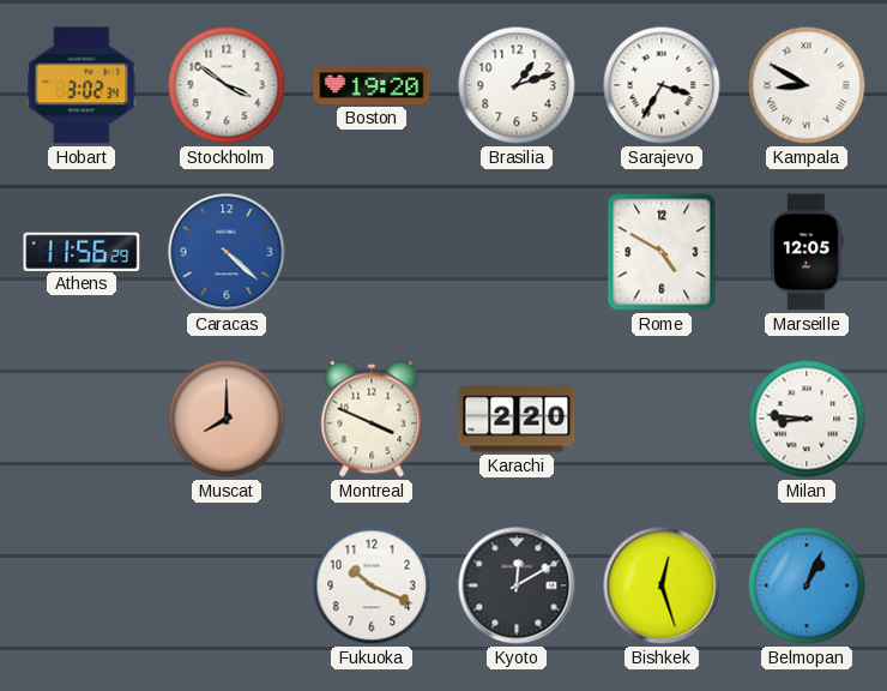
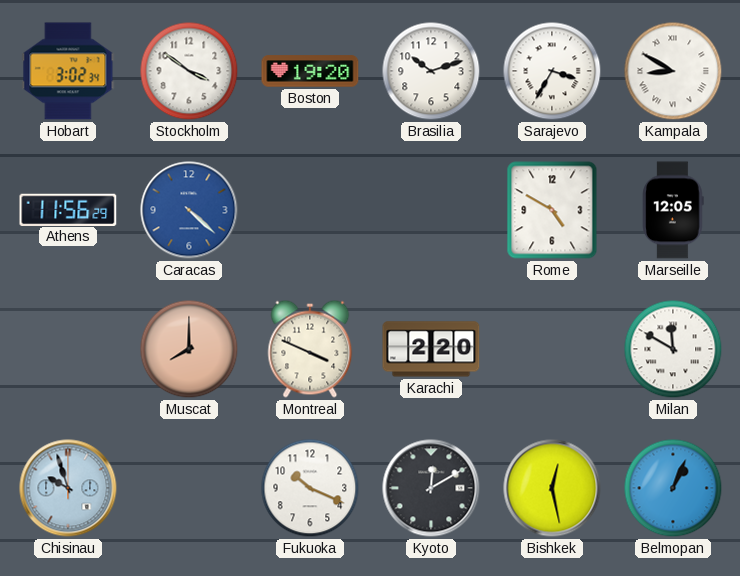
Brasilia: 1:12 -> 10:12
Milan: 8:46 -> 11:50
Chisinau: none -> 9:57
Bishkek: 12:27 -> 12:28
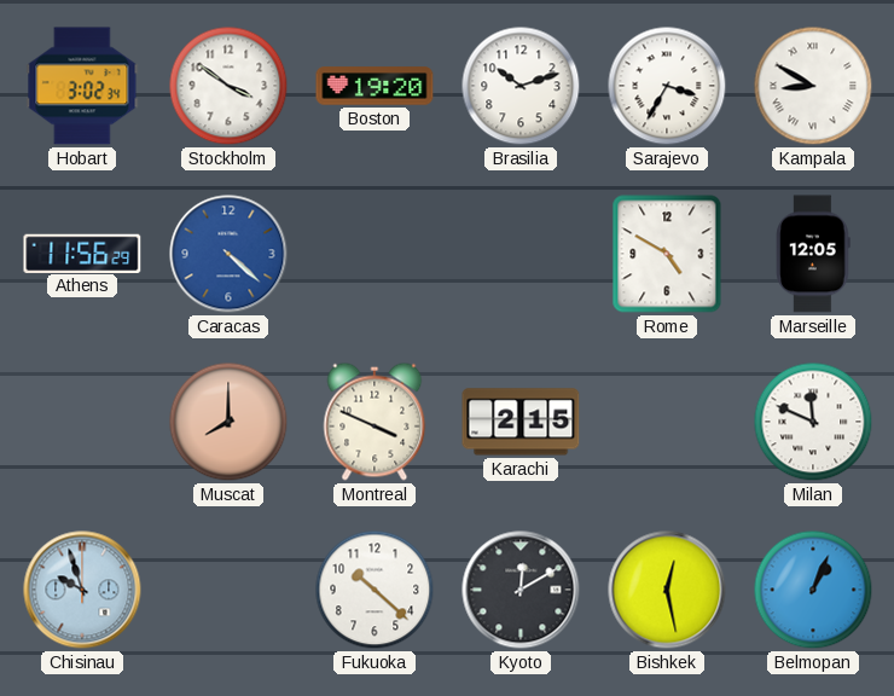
Karachi: 2:20 -> 2:15
Milan: 11:50 -> 11:49
Fukuoka: 10:19 -> 10:22
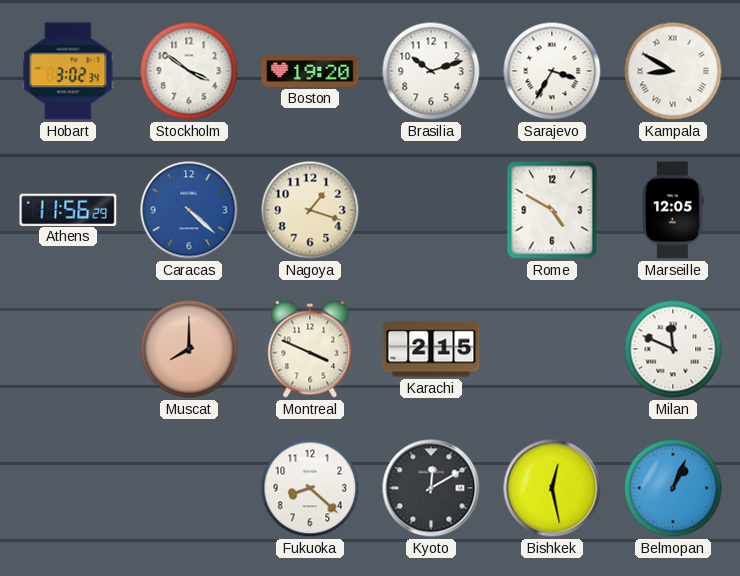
Nagoya: none -> 1:18
Chisinau: 9:57 -> none
Fukuoka: 10:22 -> 8:22
